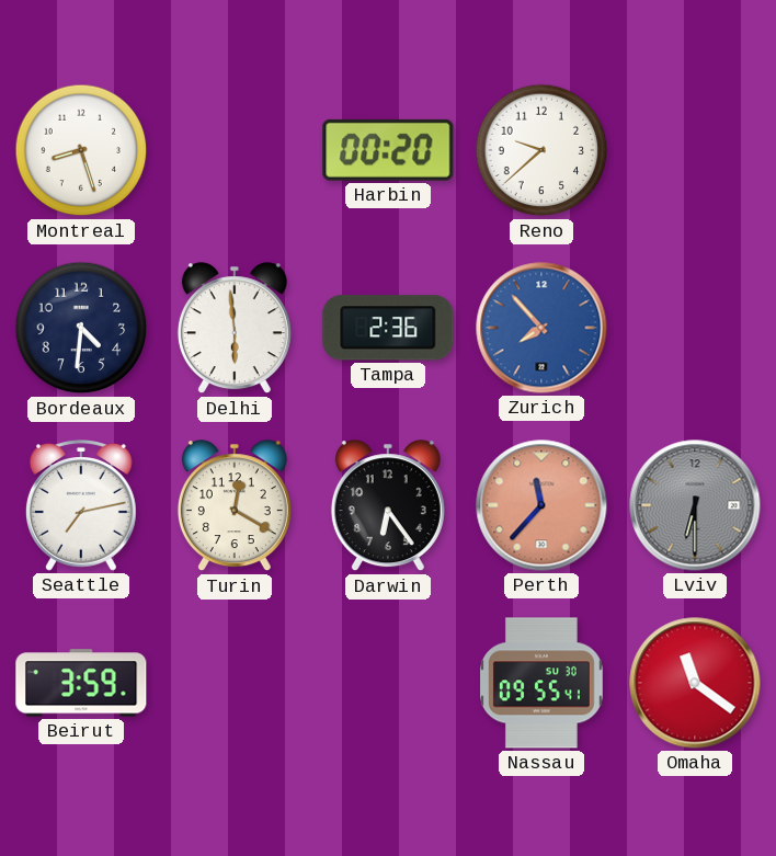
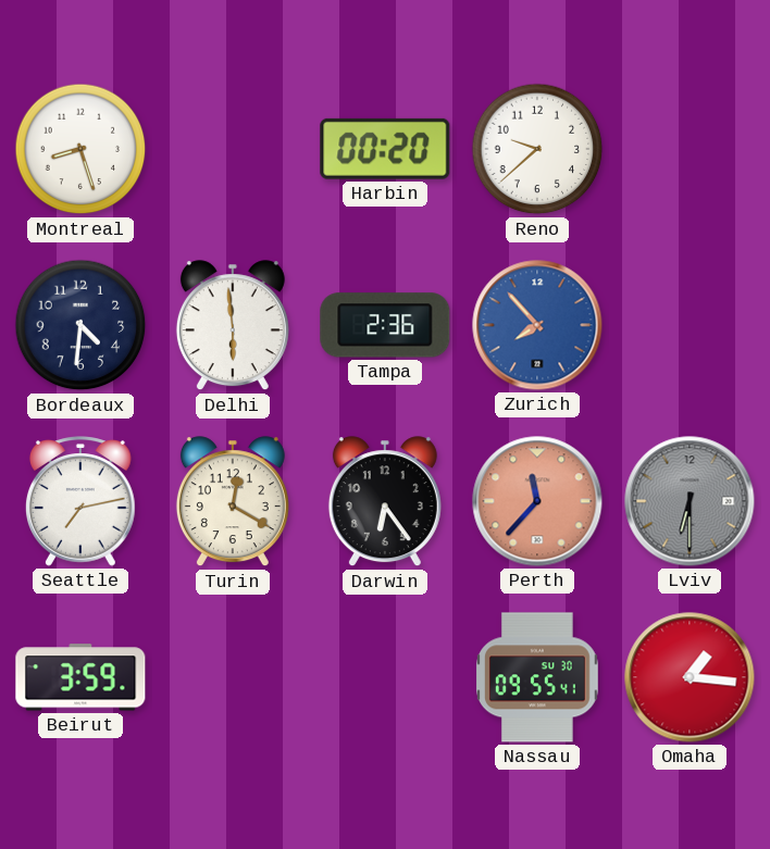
Omaha: 11:21 -> 1:16
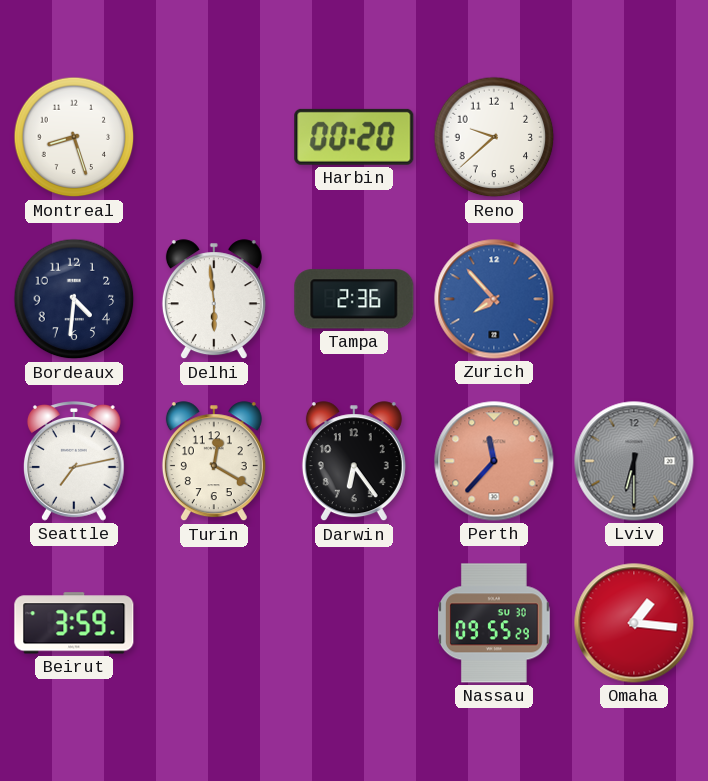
Nassau: 09:55:41 -> 09:55:29
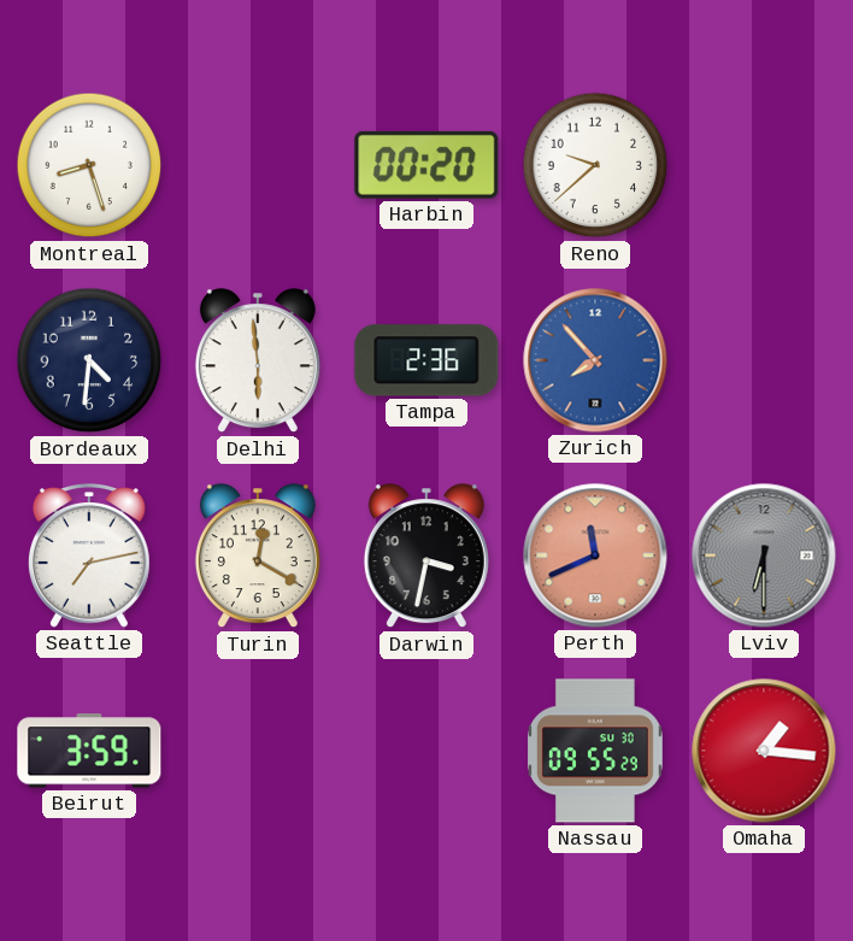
Darwin: 6:24 -> 3:32
Perth: 11:37 -> 11:41
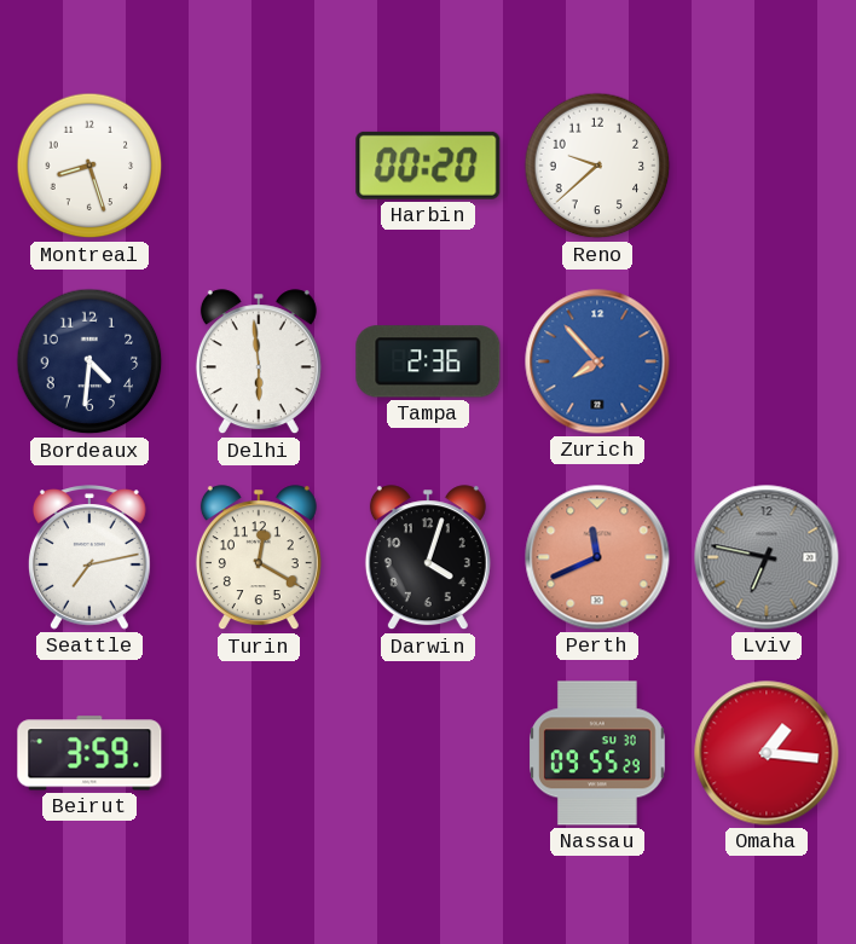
Darwin: 3:32 -> 4:03
Lviv: 6:30 -> 6:47
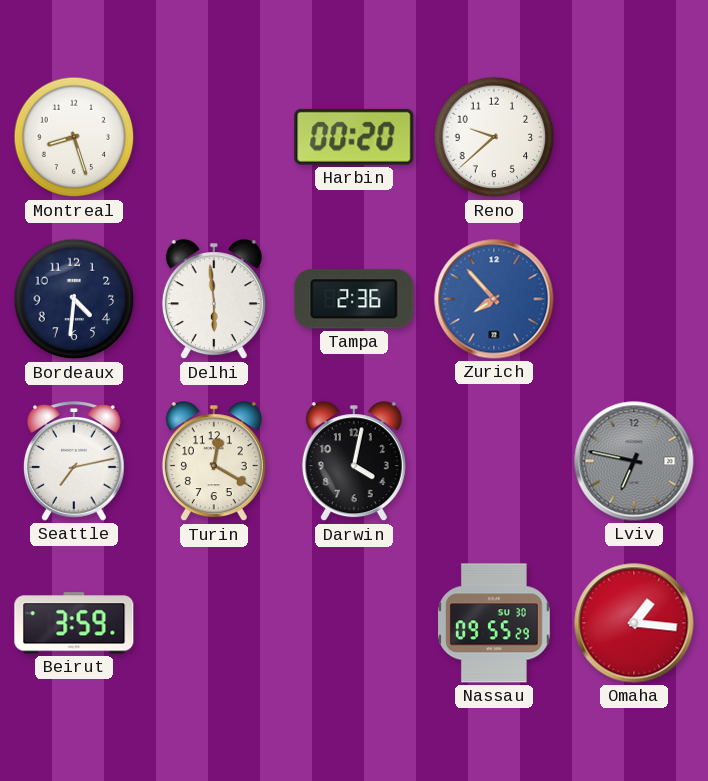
Darwin: 4:03 -> 4:02
Perth: 11:41 -> none
